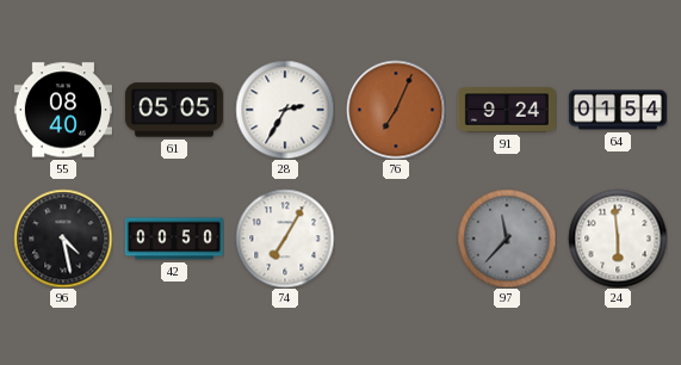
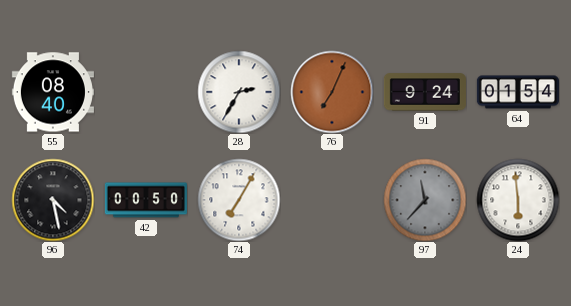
61: 05:05 -> none
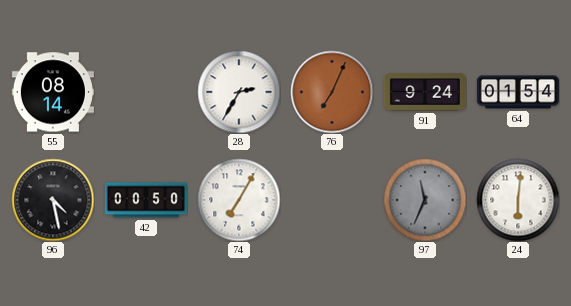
55: 08:40 -> 08:14
97: 11:37 -> 11:34
24: 5:59 -> 6:01
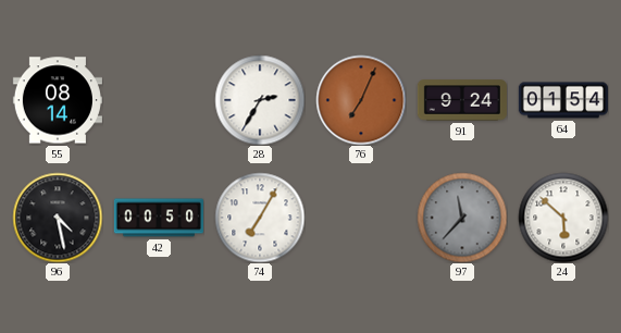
97: 11:34 -> 11:37
24: 6:01 -> 5:52
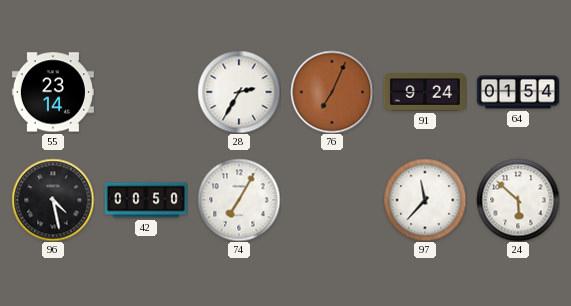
55: 08:14 -> 23:14
97 dial: grey -> white
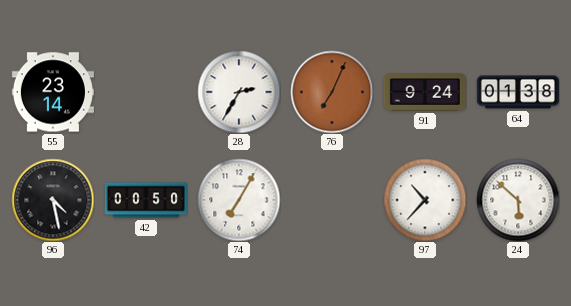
64: 01:54 -> 01:38
97: 11:37 -> 10:37
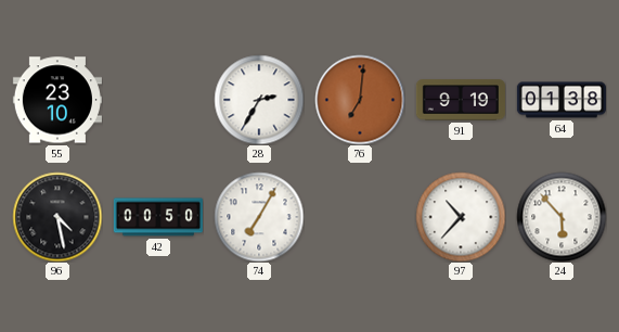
55: 23:14 -> 23:10
76: 7:04 -> 7:01
91: 9:24 -> 9:19
24: 5:52 -> 5:53
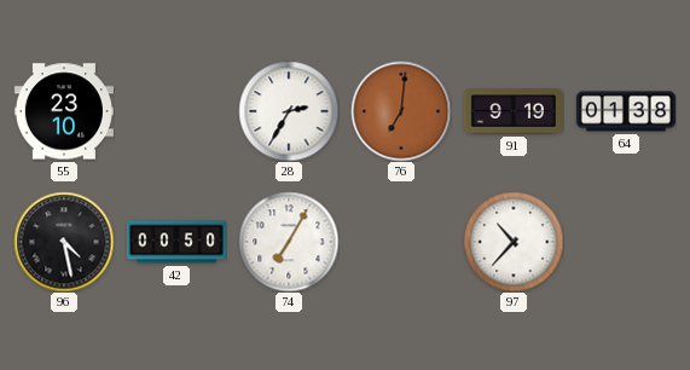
24: 5:53 -> none
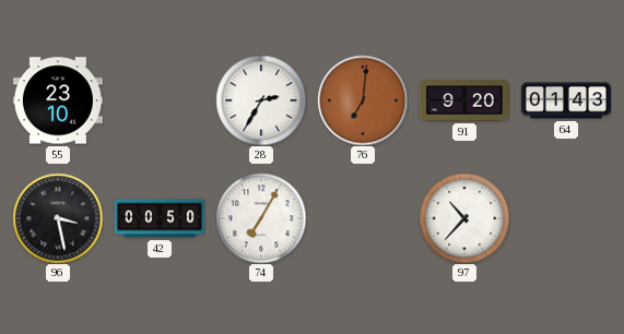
91: 9:19 -> 9:20
64: 01:38 -> 01:43
96: 4:28 -> 3:28
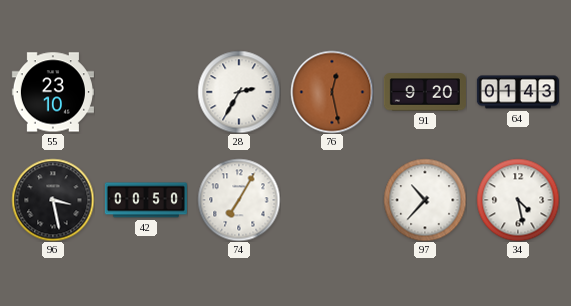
76: 7:01 -> 12:28
34: none -> 4:28
